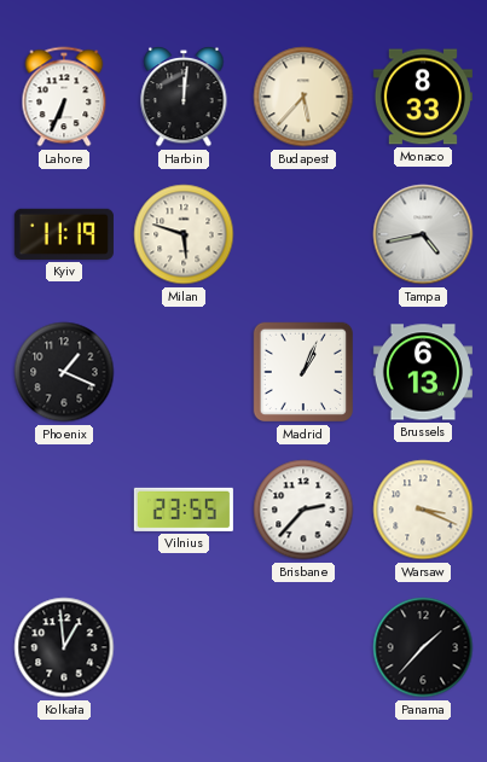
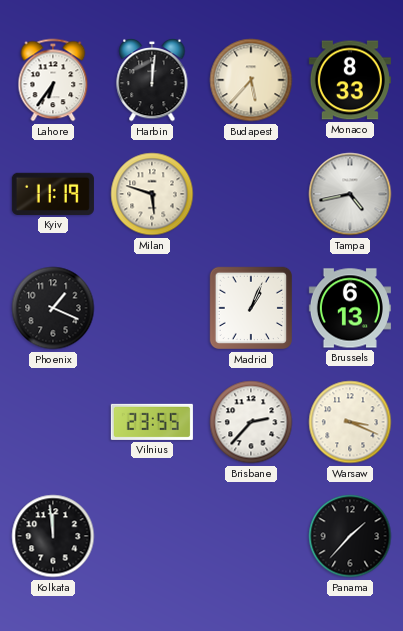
Lahore: 6:34 -> 6:36
Kolkata: 12:59 -> 11:59
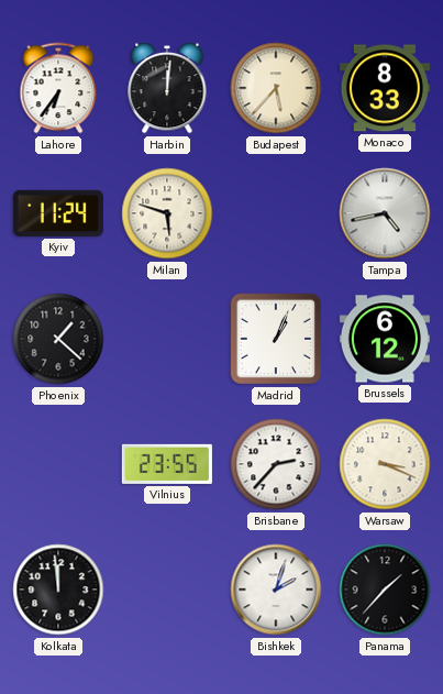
Kyiv: 11:19 -> 11:24
Phoenix: 1:19 -> 1:22
Brussels: 6:13 -> 6:12
Bishkek: none -> 2:03
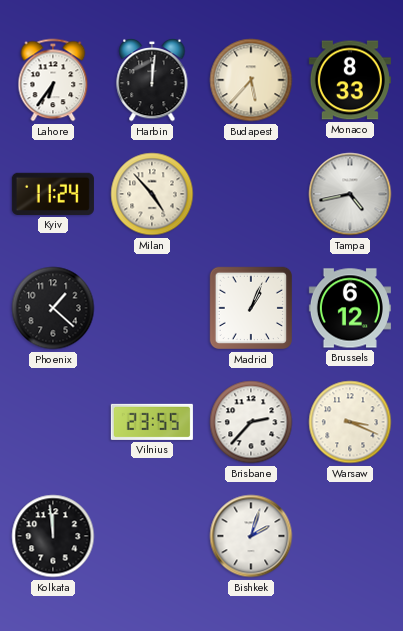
Milan: 5:48 -> 4:53
Panama: 1:37 -> none
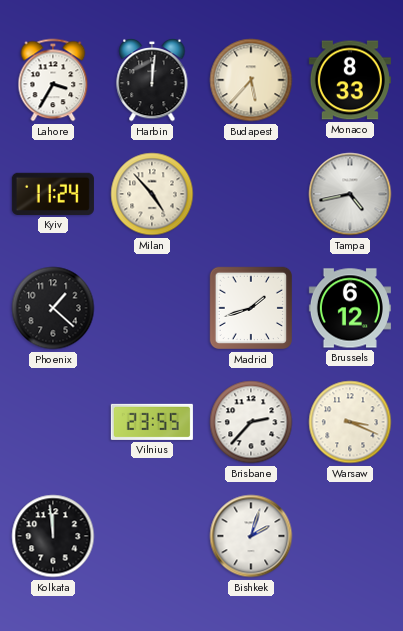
Lahore: 6:36 -> 3:35
Madrid: 1:04 -> 1:42
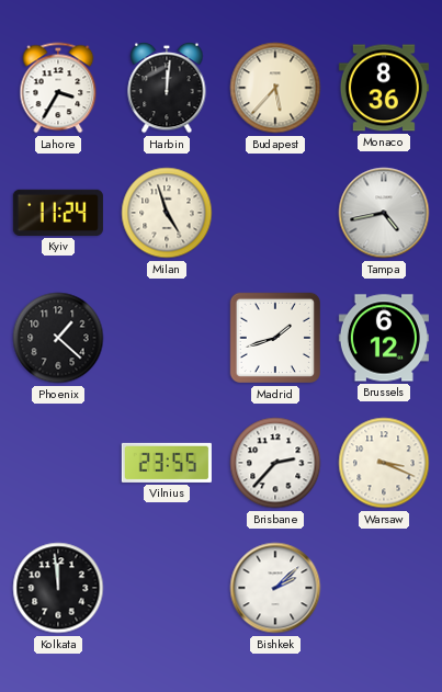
Monaco: 8:33 -> 8:36
Milan: 4:53 -> 4:57
Bishkek: 2:03 -> 2:08
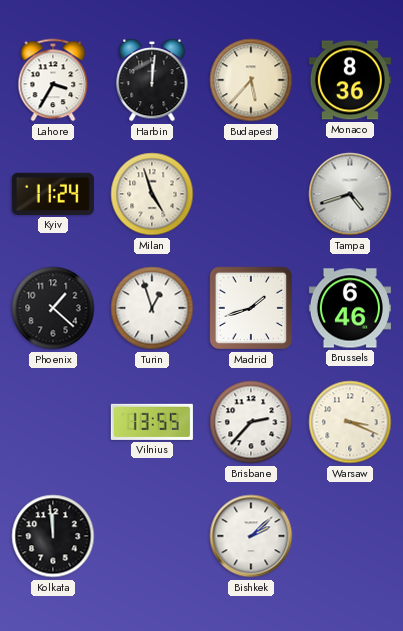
Tampa: 4:43 -> 4:42
Turin: none -> 12:57
Brussels: 6:12 -> 6:46
Vilnius: 23:55 -> 13:55
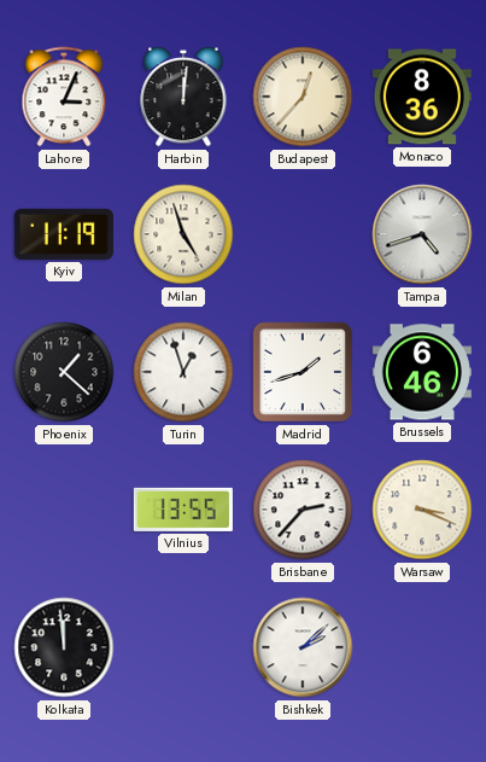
Lahore: 3:35 -> 3:04
Budapest: 5:37 -> 12:37
Kyiv: 11:24 -> 11:19
